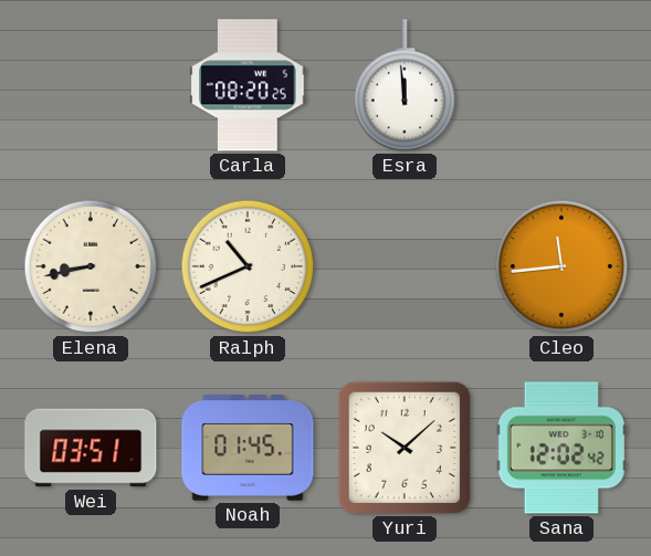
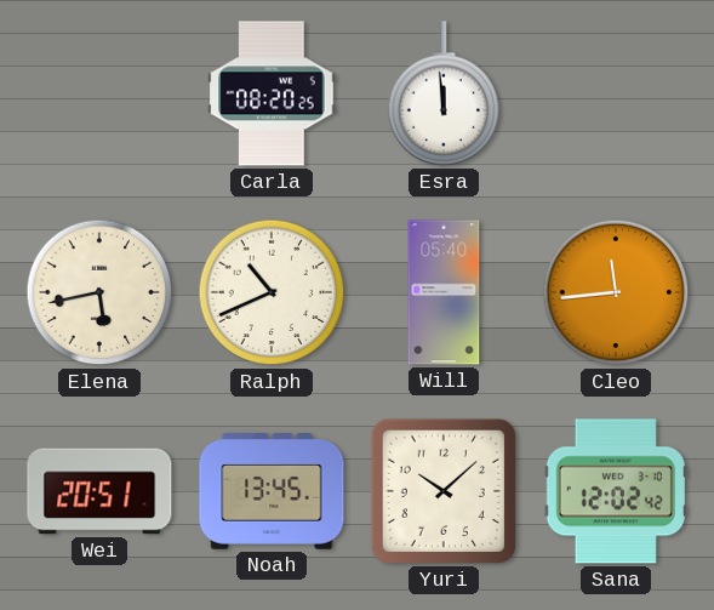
Elena: 8:43 -> 5:43
Will: none -> 05:40
Wei: 03:51 -> 20:51
Noah: 01:45 -> 13:45
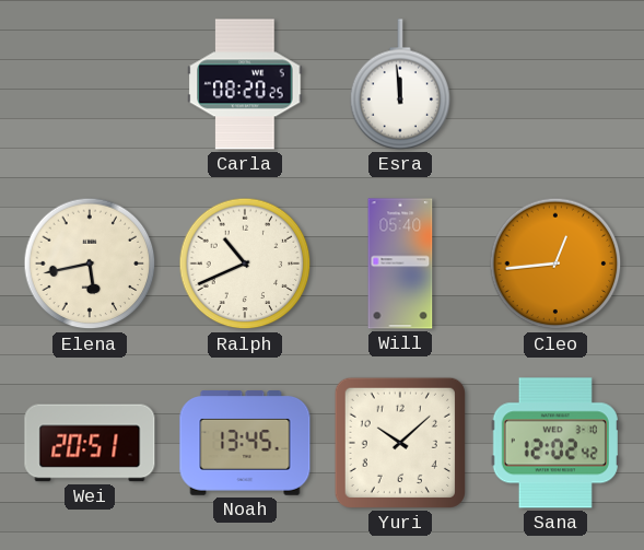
Cleo: 11:44 -> 12:44
